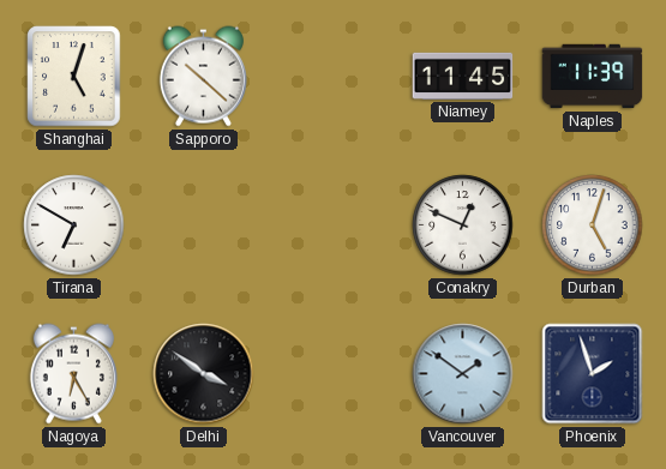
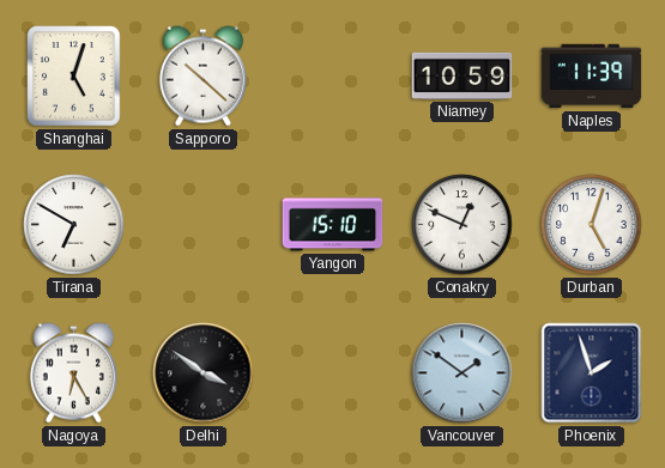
Niamey: 11:45 -> 10:59
Yangon: none -> 15:10
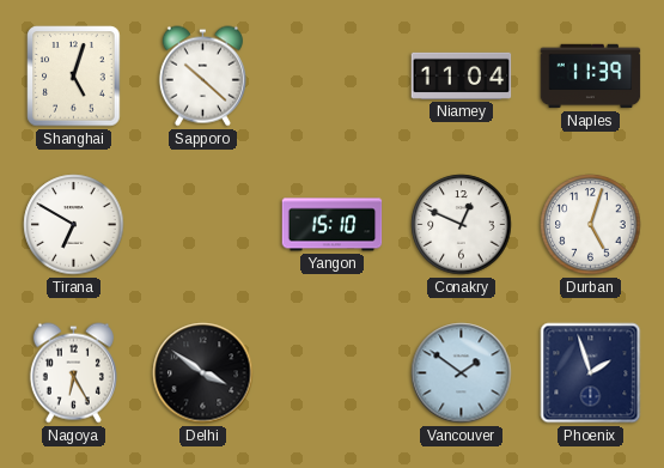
Niamey: 10:59 -> 11:04
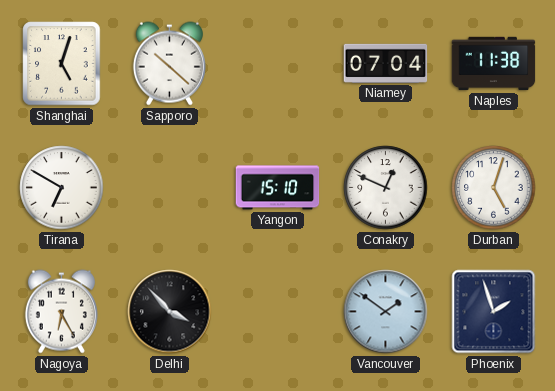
Niamey: 11:04 -> 07:04
Naples: 11:39 -> 11:38
Delhi: 3:51 -> 3:53
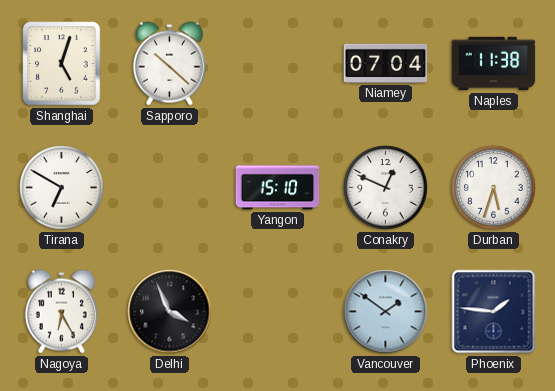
Durban: 5:03 -> 5:33
Delhi: 3:53 -> 3:56
Phoenix: 1:57 -> 1:46
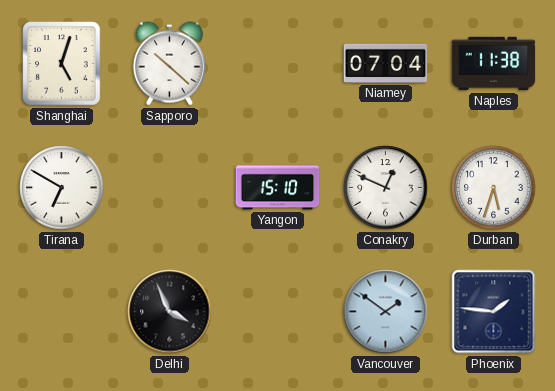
Nagoya: 6:25 -> none
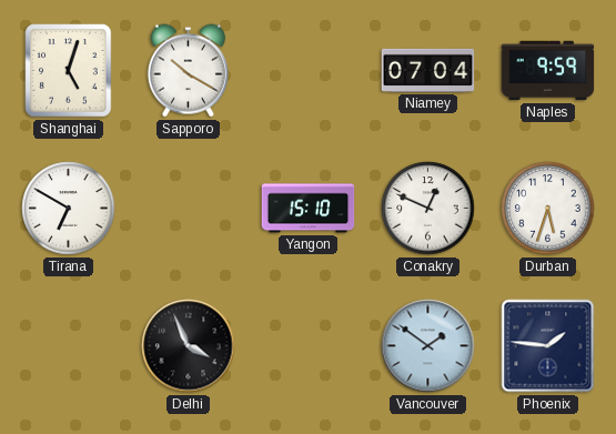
Sapporo: 10:22 -> 10:20
Naples: 11:38 -> 9:59
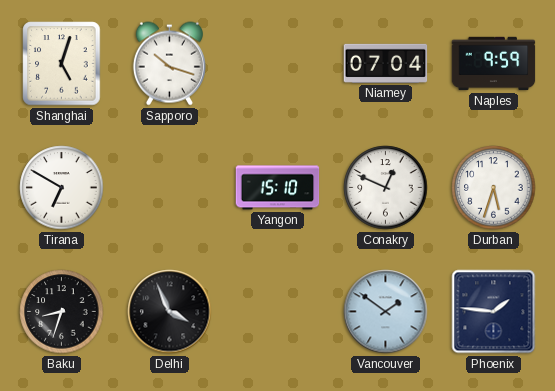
Sapporo: 10:20 -> 10:18
Baku: none -> 8:33
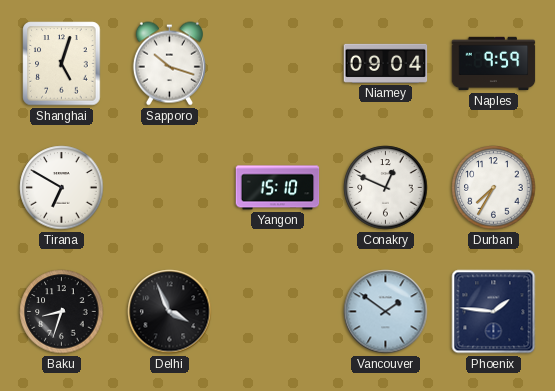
Niamey: 07:04 -> 09:04
Durban: 5:33 -> 7:35
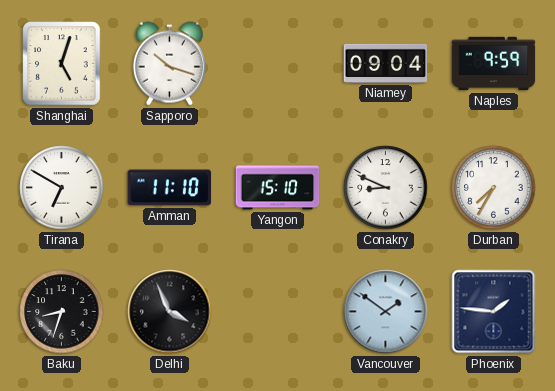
Amman: none -> 11:10
Conakry: 12:49 -> 8:49
